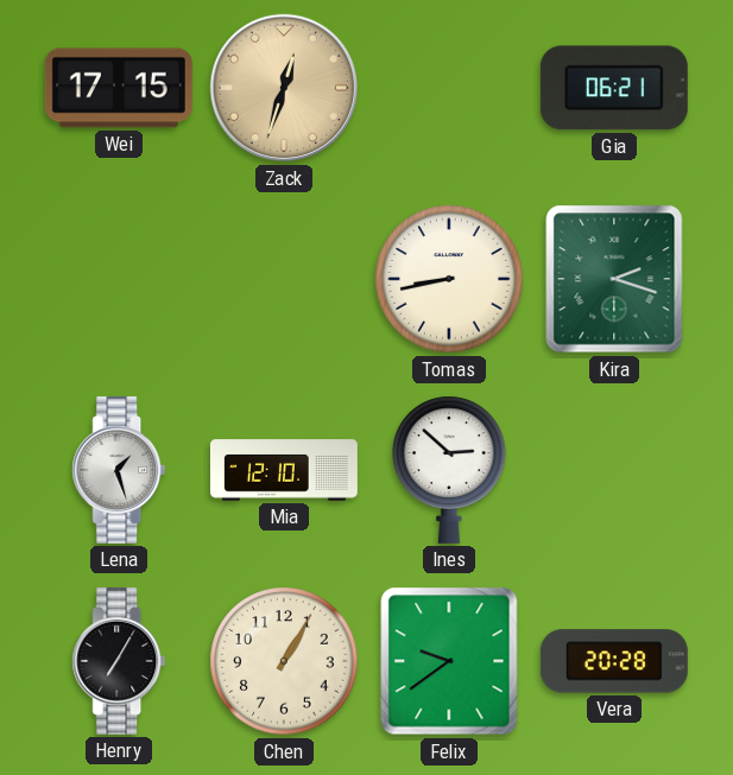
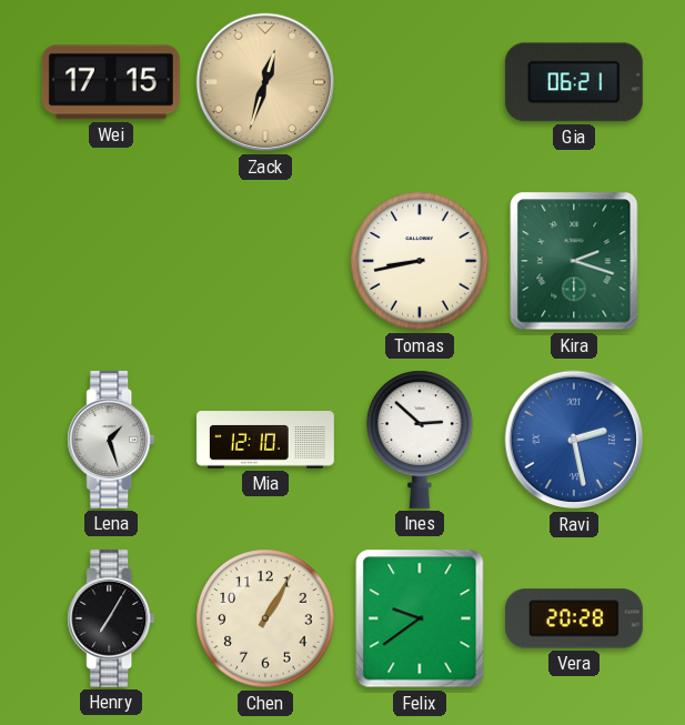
Ravi: none -> 2:28
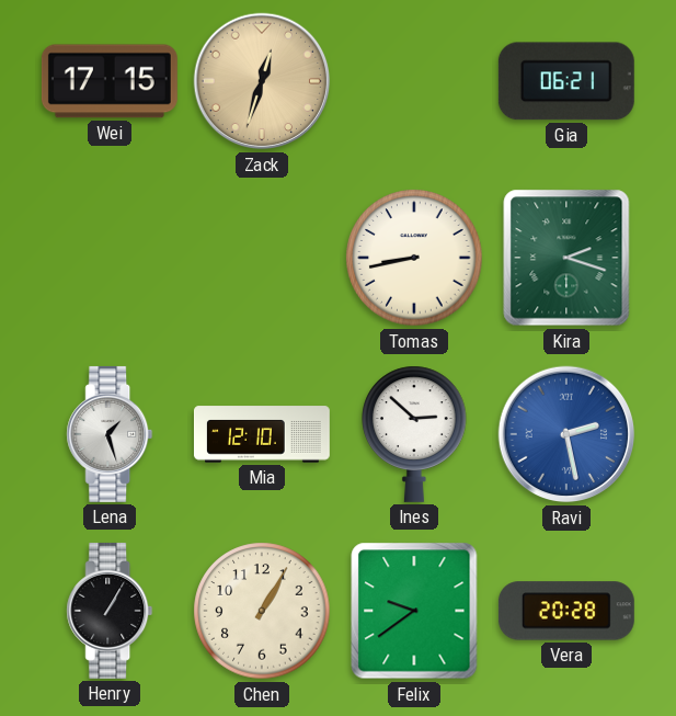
Henry: 7:05 -> 1:05
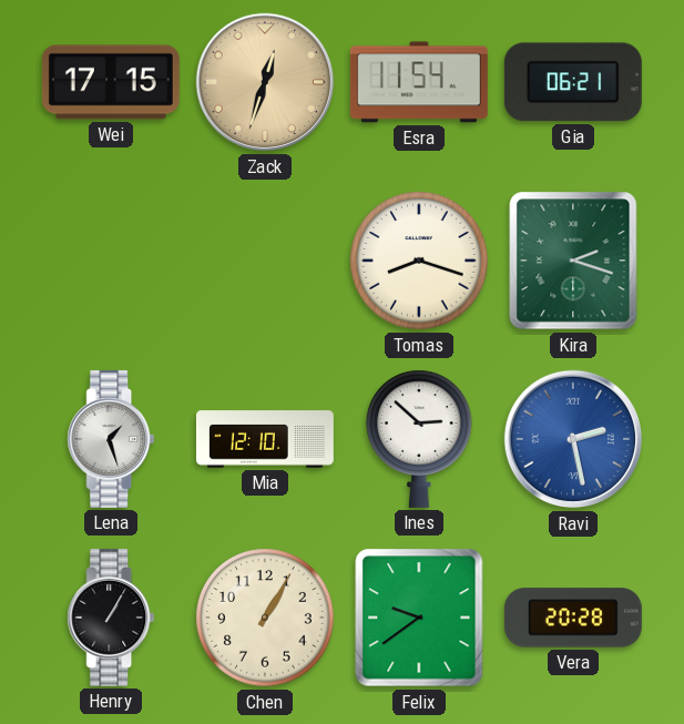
Esra: none -> 11:54
Tomas: 8:43 -> 8:18
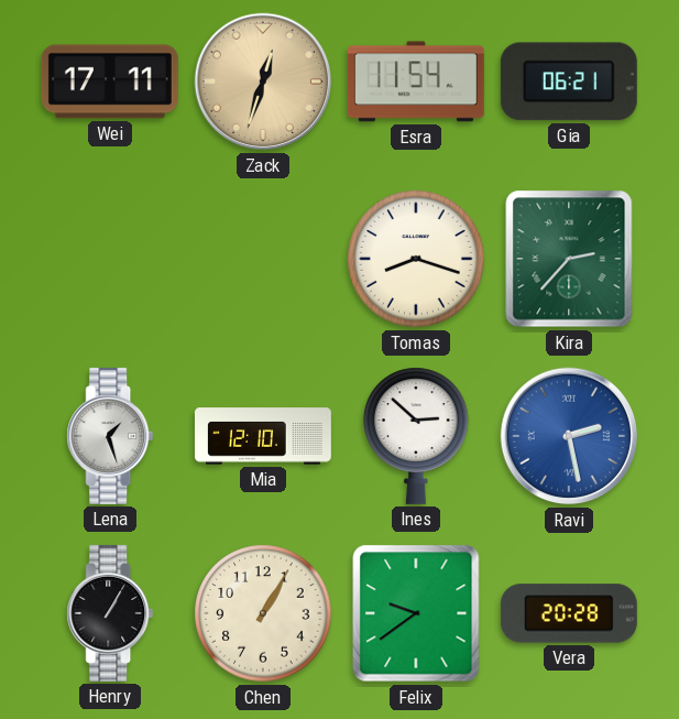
Wei: 17:15 -> 17:11
Kira: 2:18 -> 2:37
